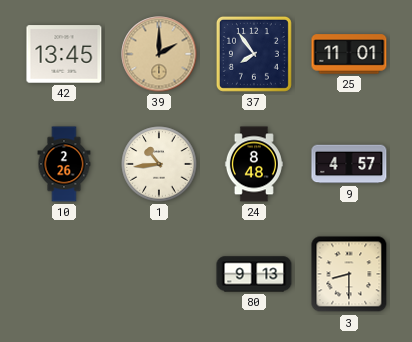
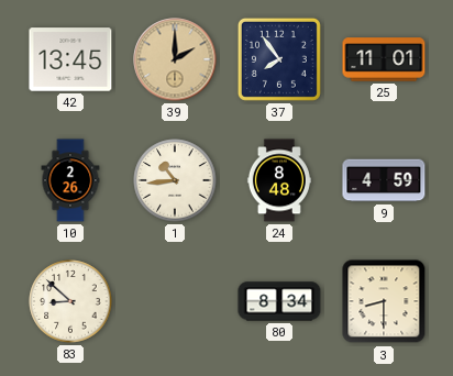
9: 4:57 -> 4:59
83: none -> 8:52
80: 9:13 -> 8:34
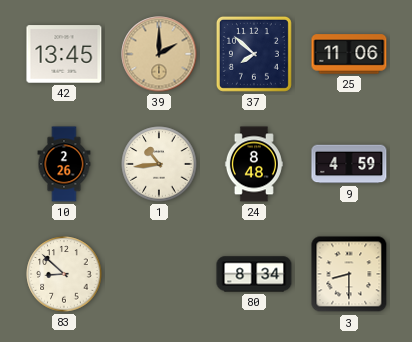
37: 7:54 -> 7:52
25: 11:01 -> 11:06
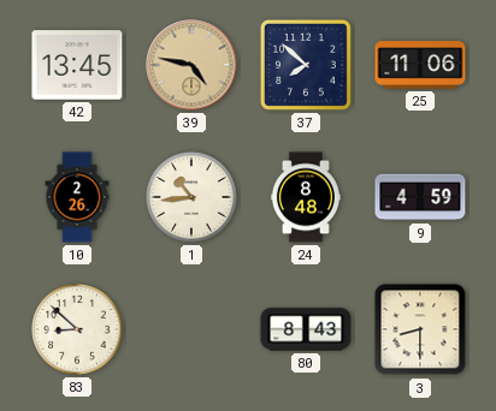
39: 2:00 -> 4:47
80: 8:34 -> 8:43
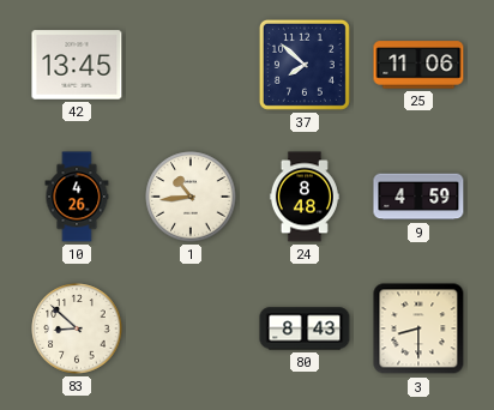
39: 4:47 -> none
10: 2:26 -> 4:26
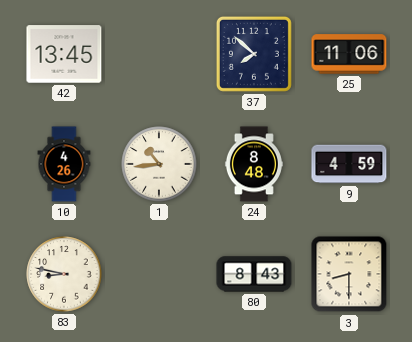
83: 8:52 -> 8:47
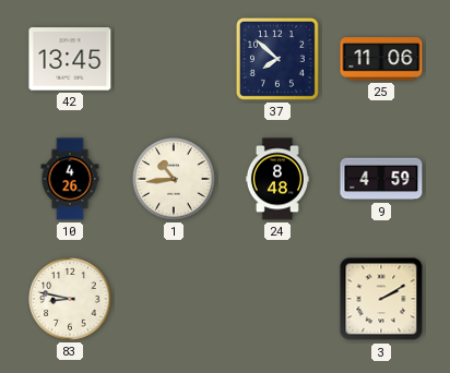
80: 8:43 -> none
3: 8:30 -> 2:10
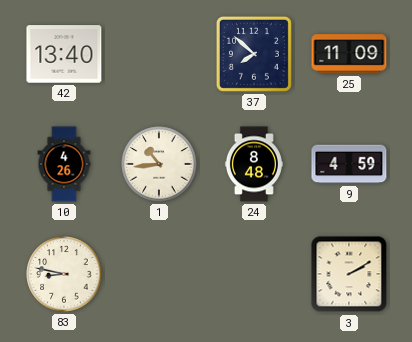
42: 13:45 -> 13:40
25: 11:06 -> 11:09
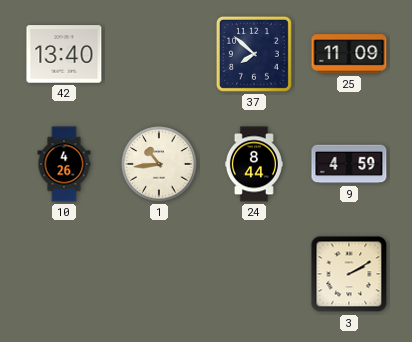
24: 8:48 -> 8:44
83: 8:47 -> none
